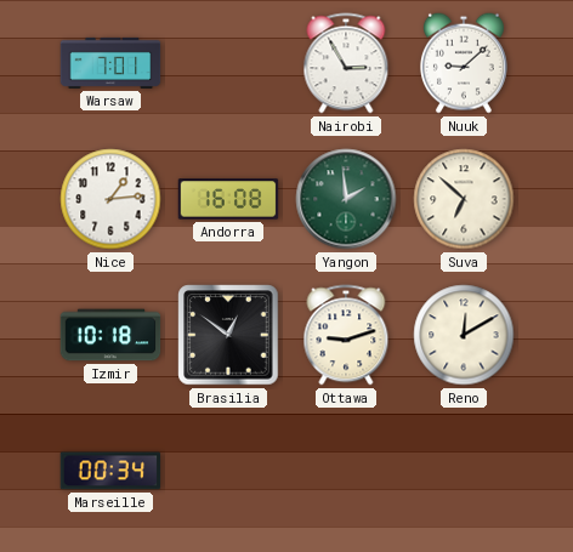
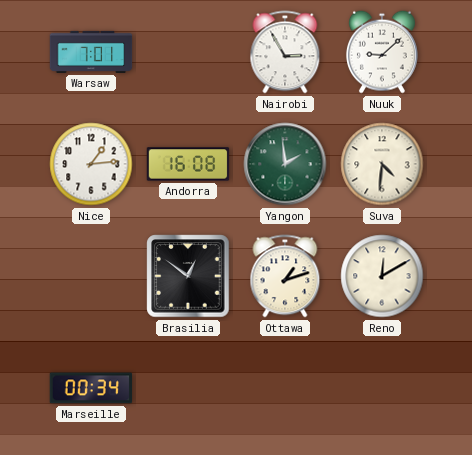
Suva: 6:52 -> 4:31
Izmir: 10:18 -> none
Ottawa: 9:12 -> 1:12
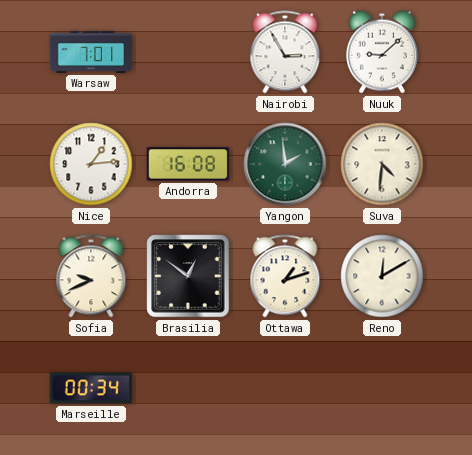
Sofia: none -> 9:41
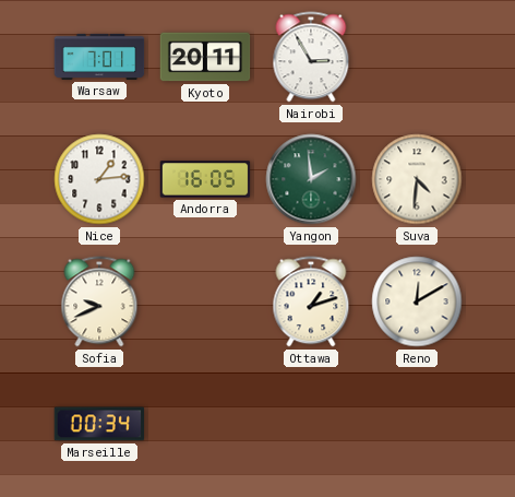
Kyoto: none -> 20:11
Nuuk: 9:08 -> none
Andorra: 16:08 -> 16:05
Brasilia: 12:51 -> none
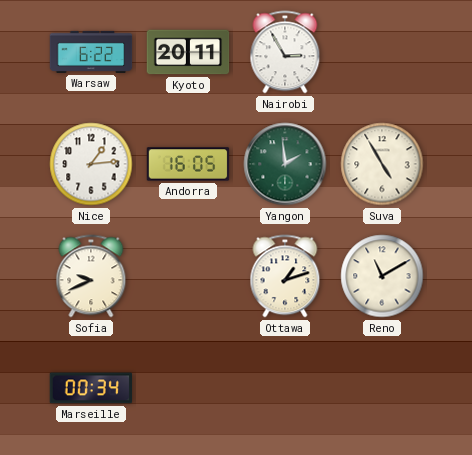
Warsaw: 7:01 -> 6:22
Suva: 4:31 -> 4:55
Reno: 12:10 -> 11:10
